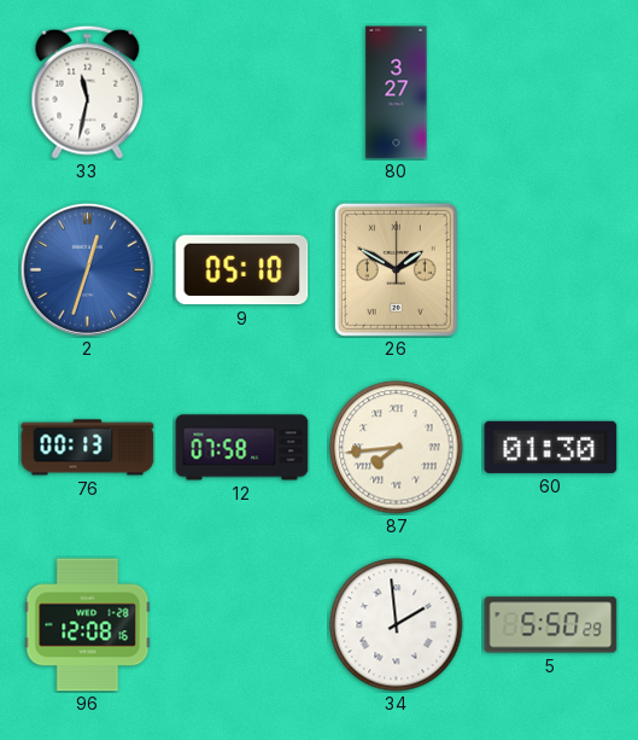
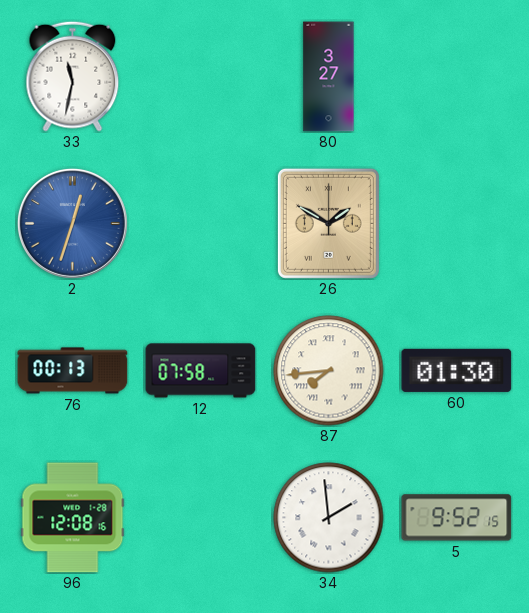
9: 05:10 -> none
5: 5:50 -> 9:52
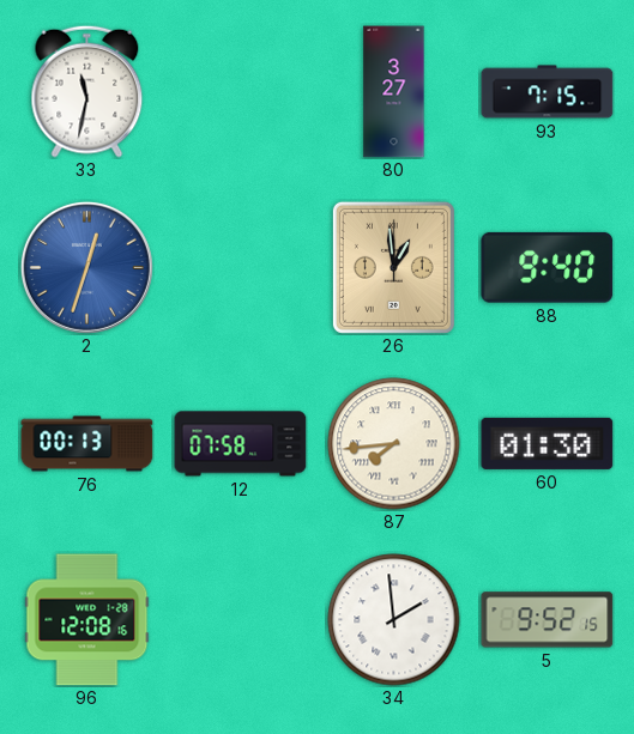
93: none -> 7:15
26: 1:50 -> 12:59
88: none -> 9:40
